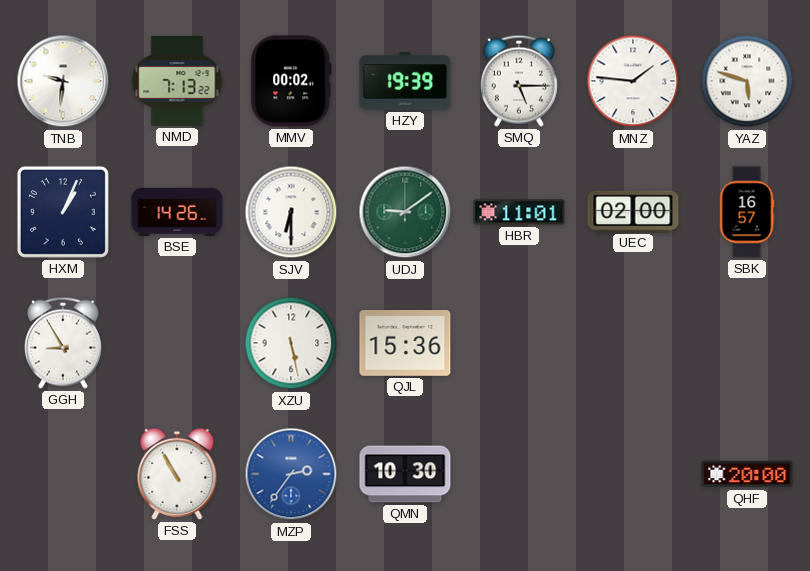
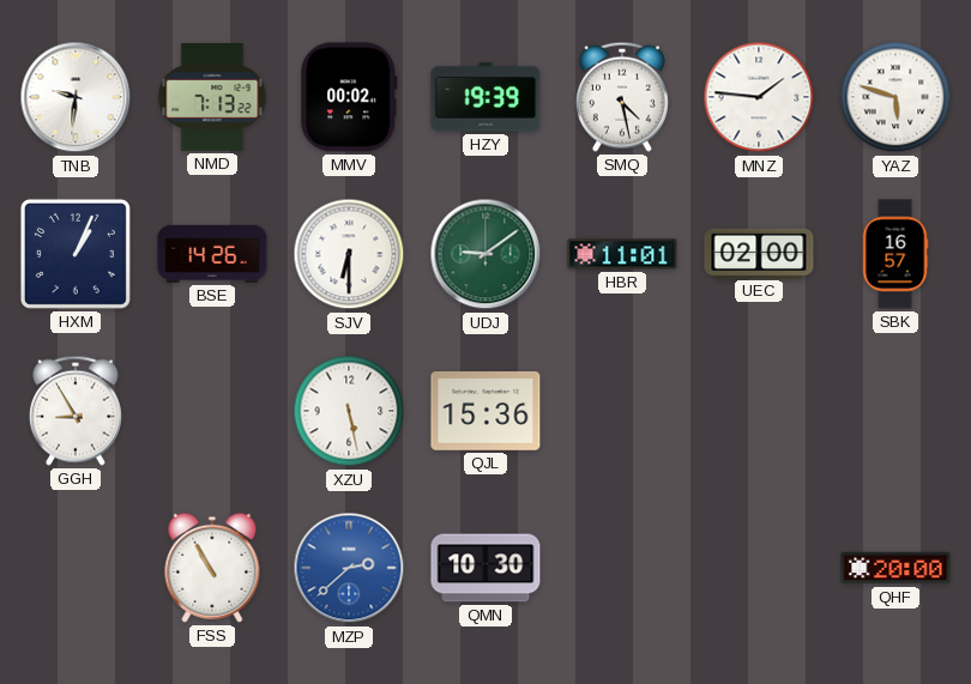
SMQ: 5:15 -> 4:28
MZP: 2:36 -> 2:38
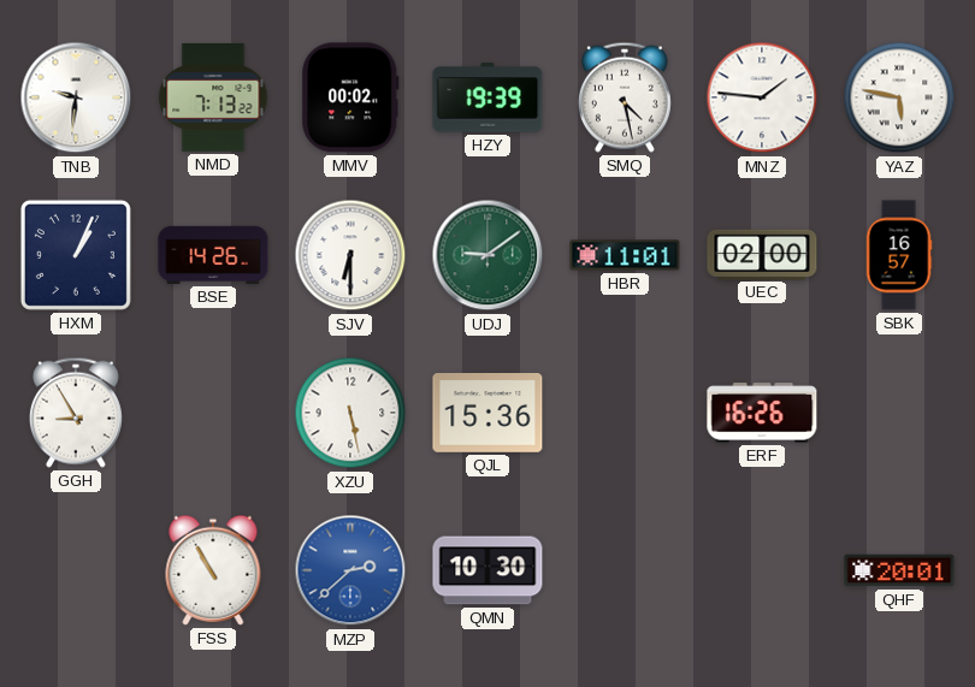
YAZ: 5:48 -> 5:47
ERF: none -> 16:26
QHF: 20:00 -> 20:01
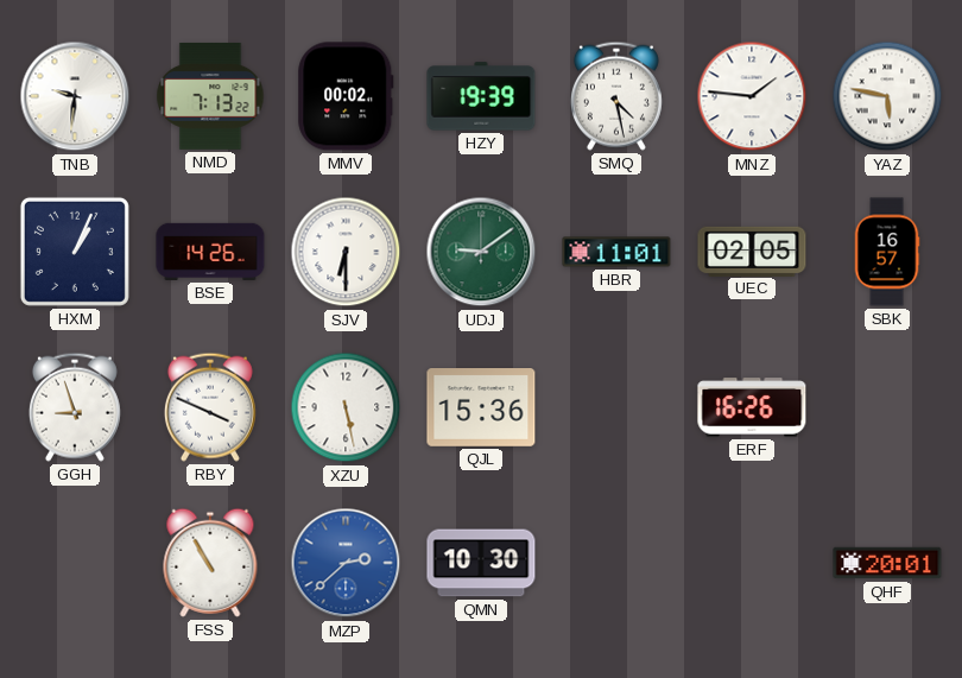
UEC: 02:00 -> 02:05
GGH: 8:55 -> 8:57
RBY: none -> 3:49
